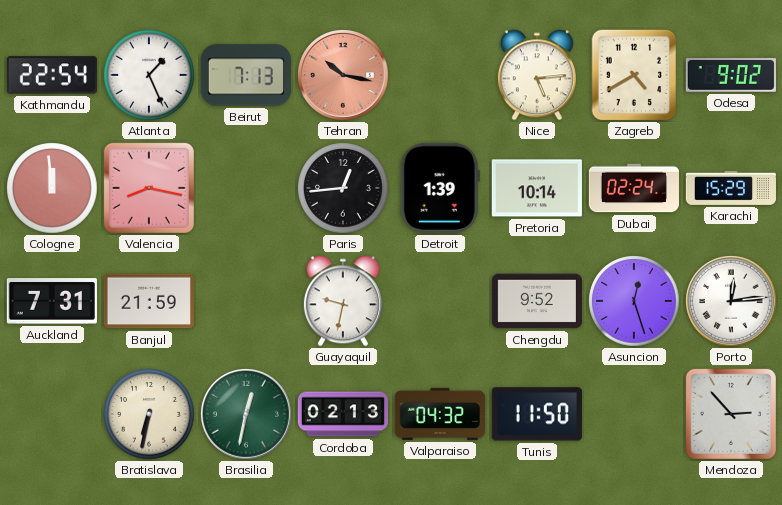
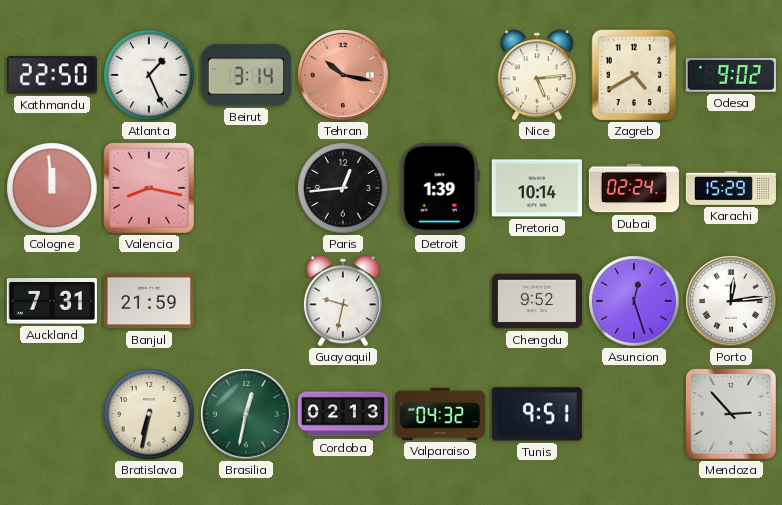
Kathmandu: 22:54 -> 22:50
Beirut: 7:13 -> 3:14
Tunis: 11:50 -> 9:51
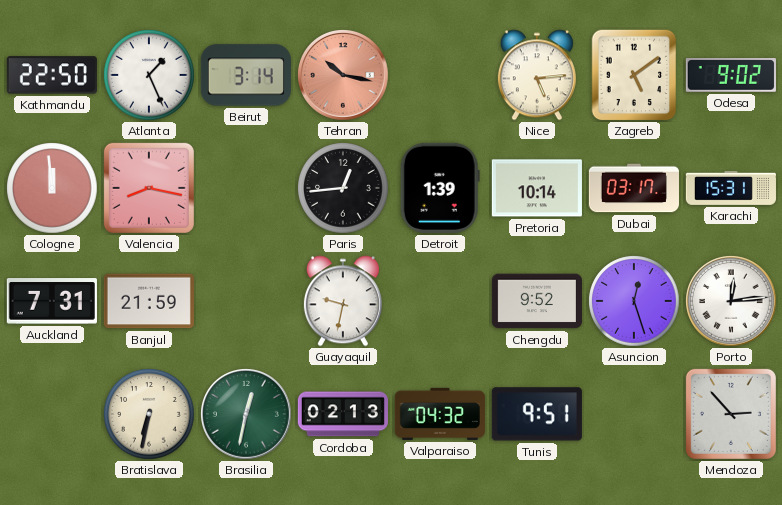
Zagreb: 4:40 -> 5:09
Dubai: 02:24 -> 03:17
Karachi: 15:29 -> 15:31
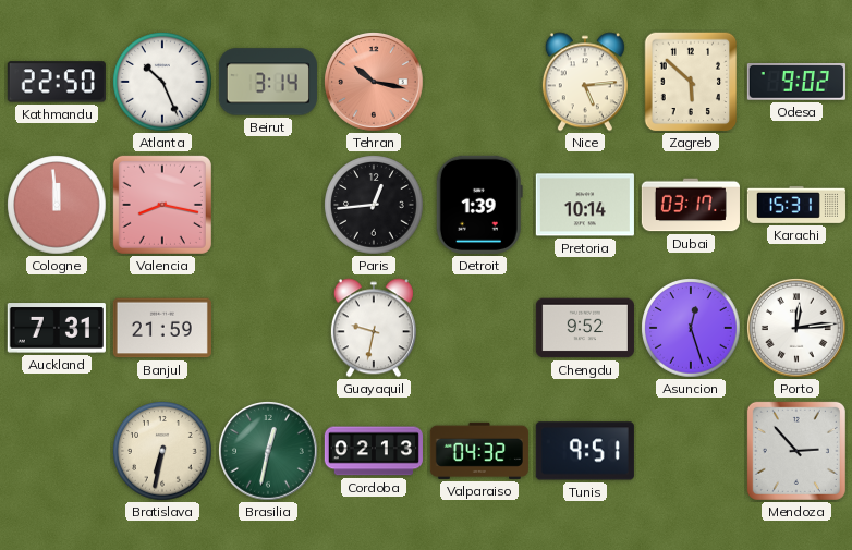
Atlanta: 1:26 -> 10:26
Zagreb: 5:09 -> 5:52
